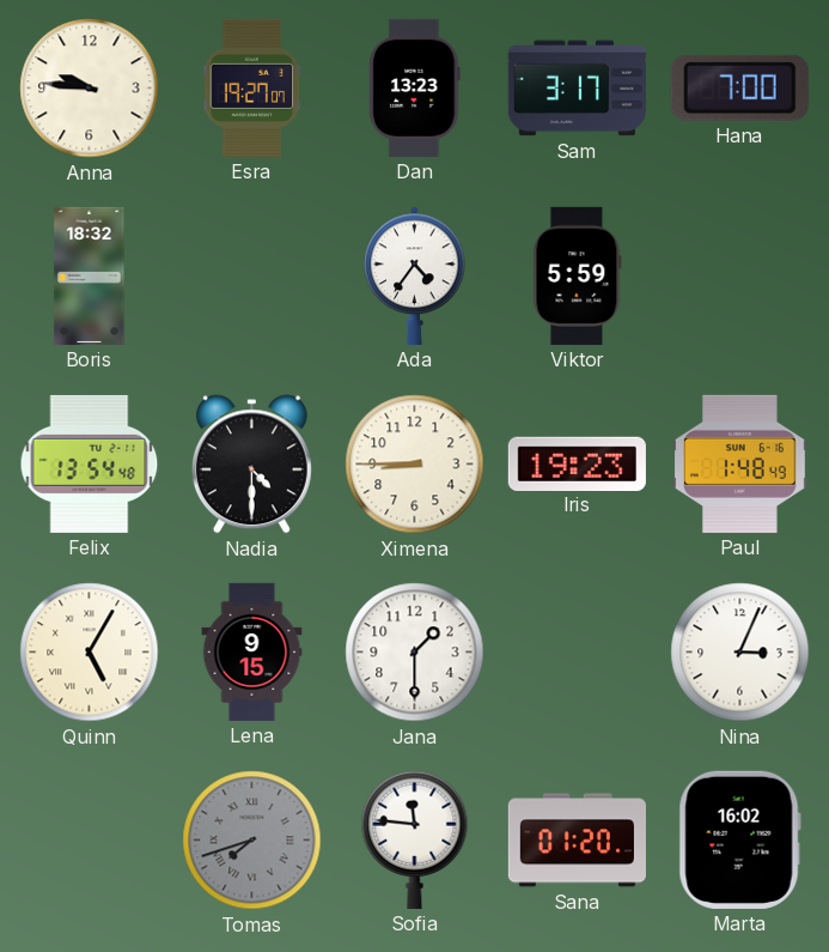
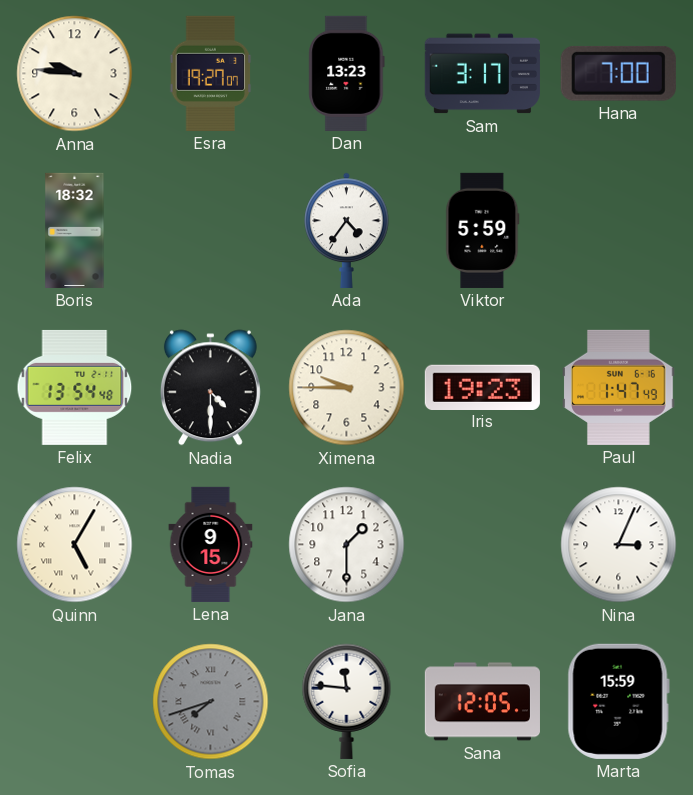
Ximena: 8:45 -> 9:45
Paul: 1:48 -> 1:47
Sana: 01:20 -> 12:05
Marta: 16:02 -> 15:59
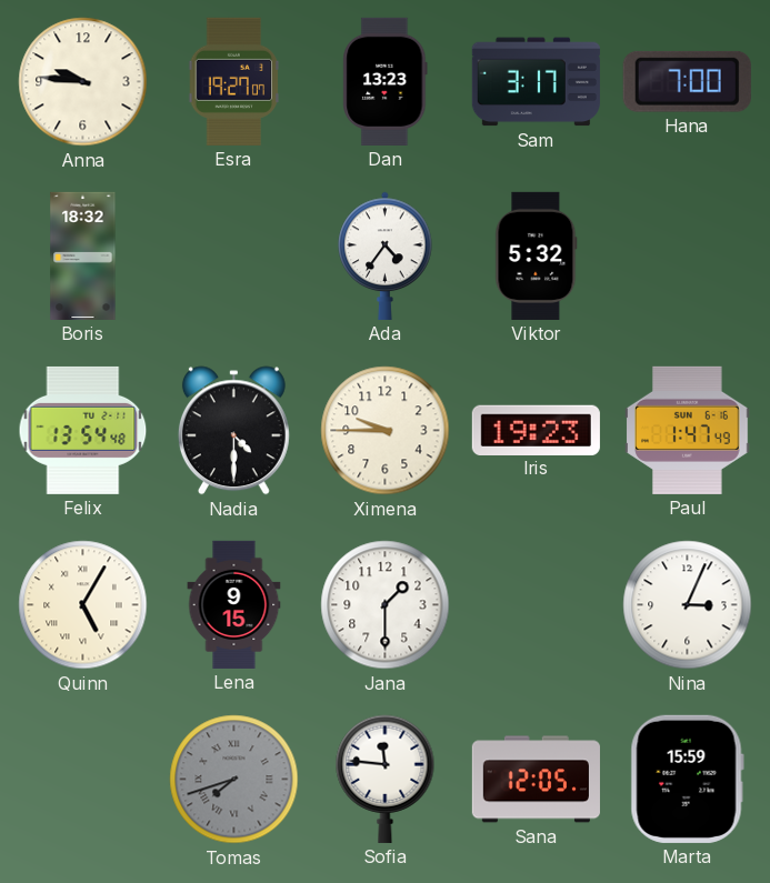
Viktor: 5:59 -> 5:32
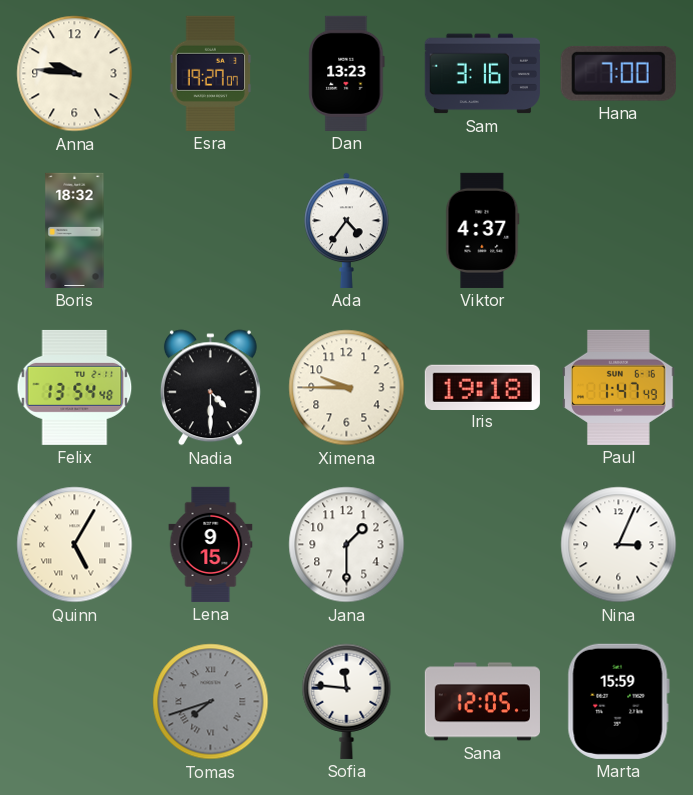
Sam: 3:17 -> 3:16
Viktor: 5:32 -> 4:37
Iris: 19:23 -> 19:18
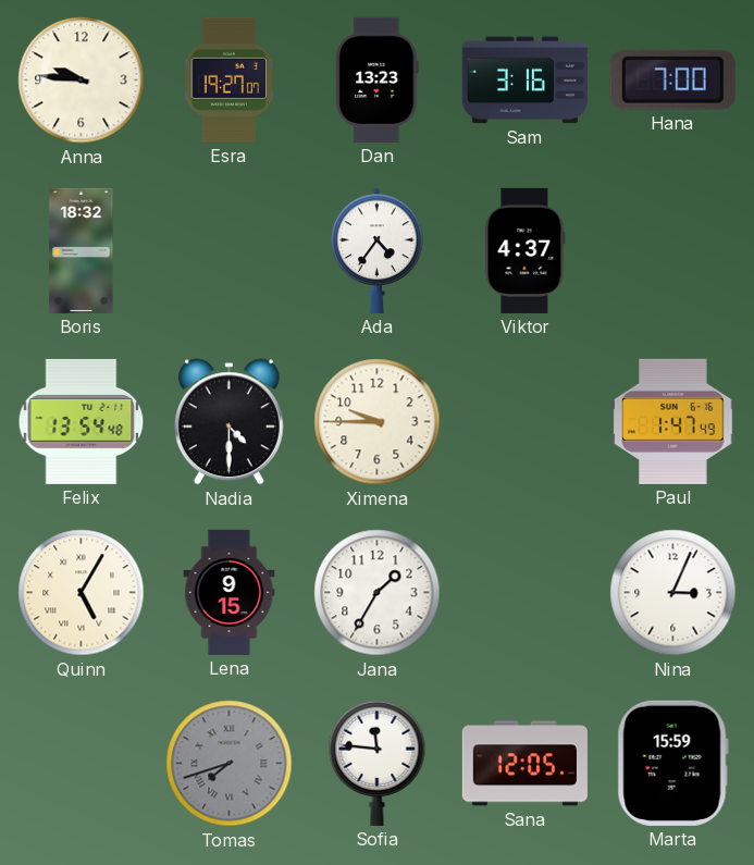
Iris: 19:18 -> none
Jana: 1:30 -> 1:35
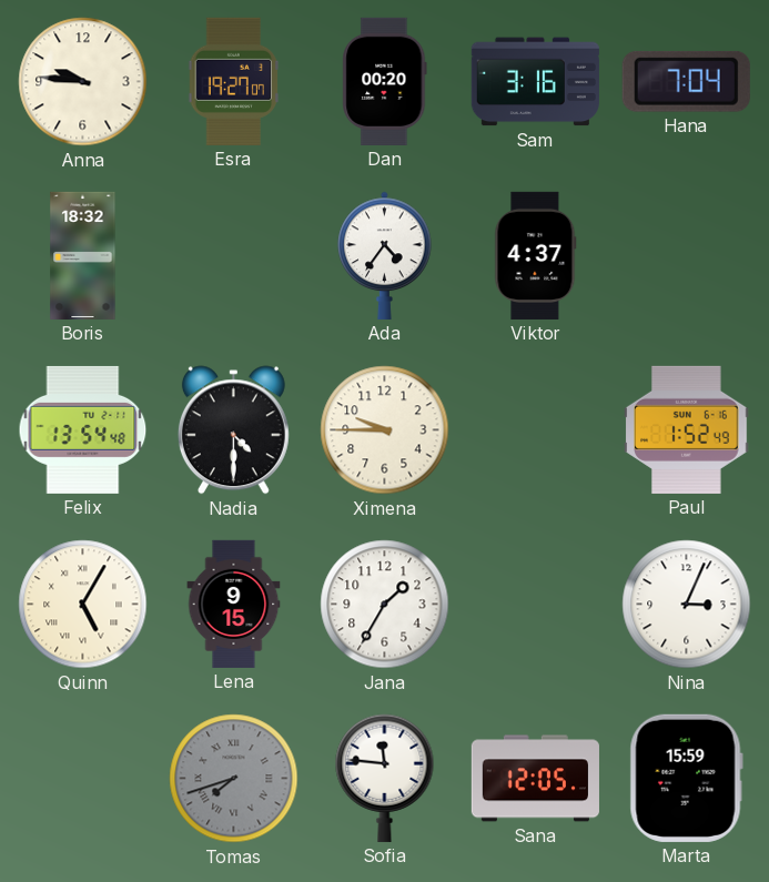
Dan: 13:23 -> 00:20
Hana: 7:00 -> 7:04
Paul: 1:47 -> 1:52
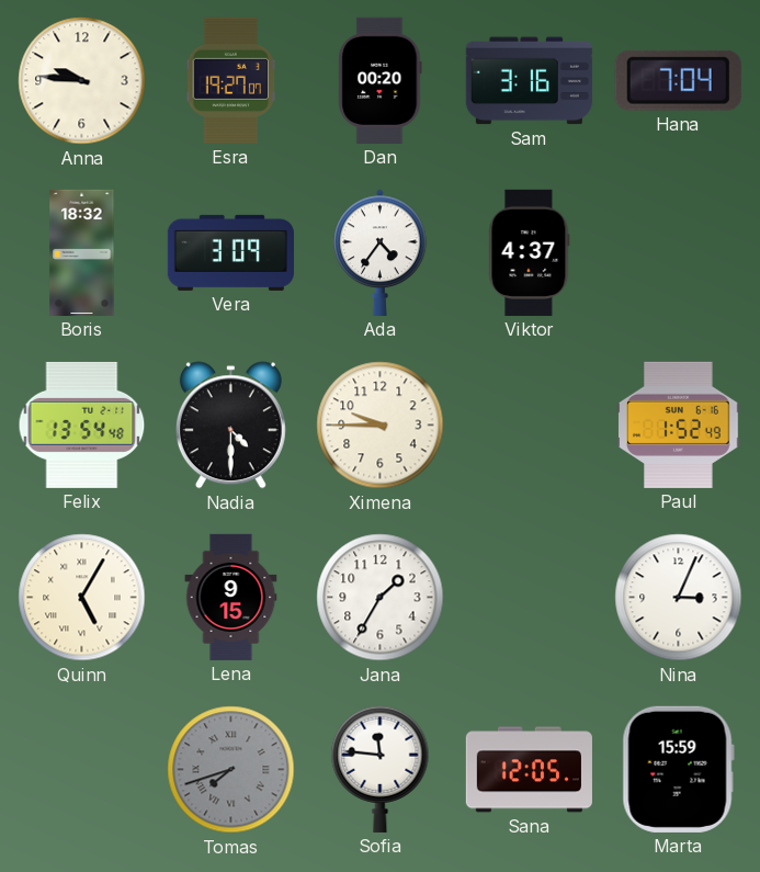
Vera: none -> 3:09
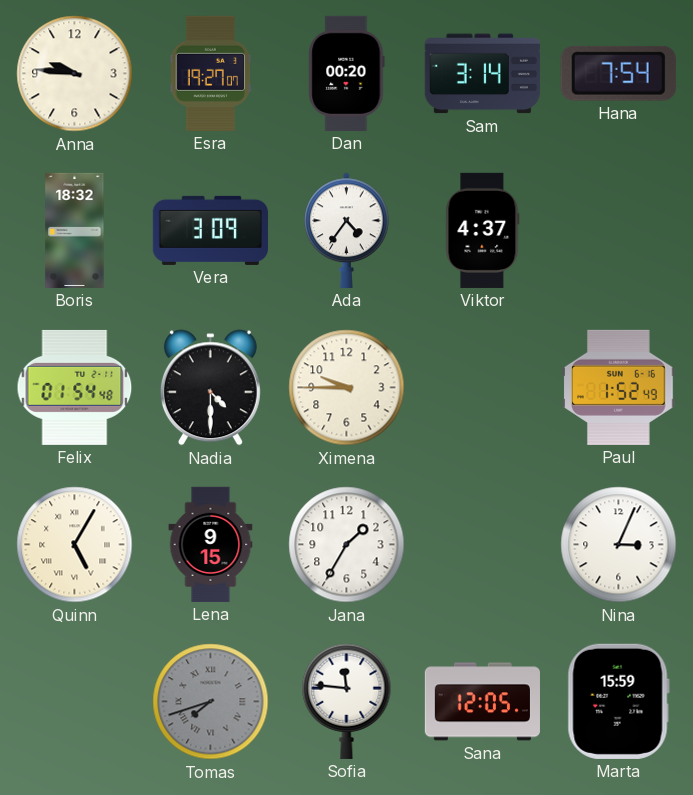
Sam: 3:16 -> 3:14
Hana: 7:04 -> 7:54
Felix: 13:54 -> 01:54
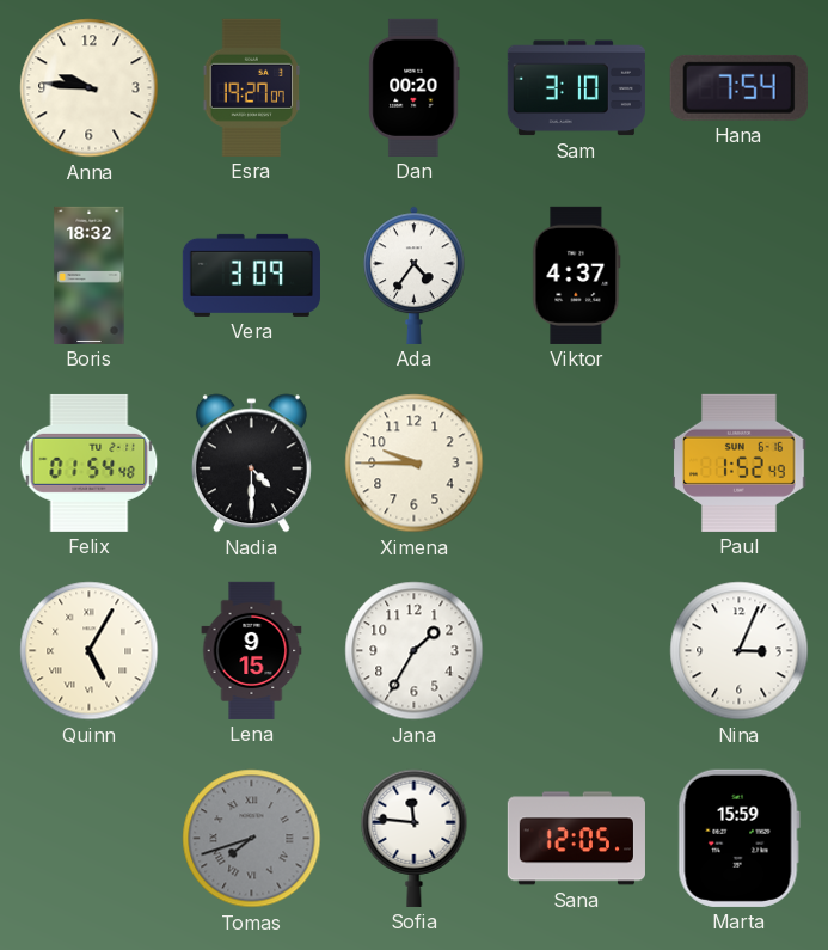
Sam: 3:14 -> 3:10
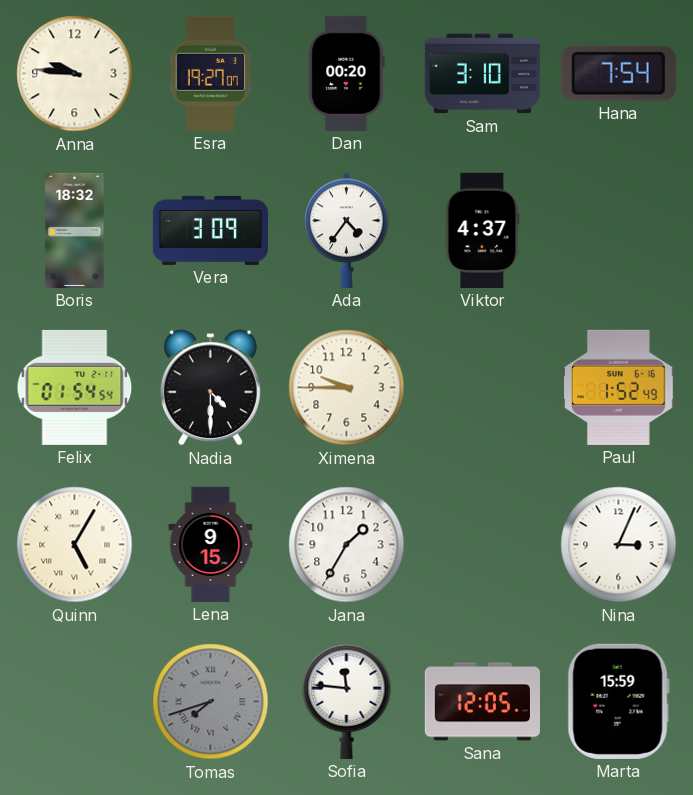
Felix: 01:54:48 -> 01:54:54
